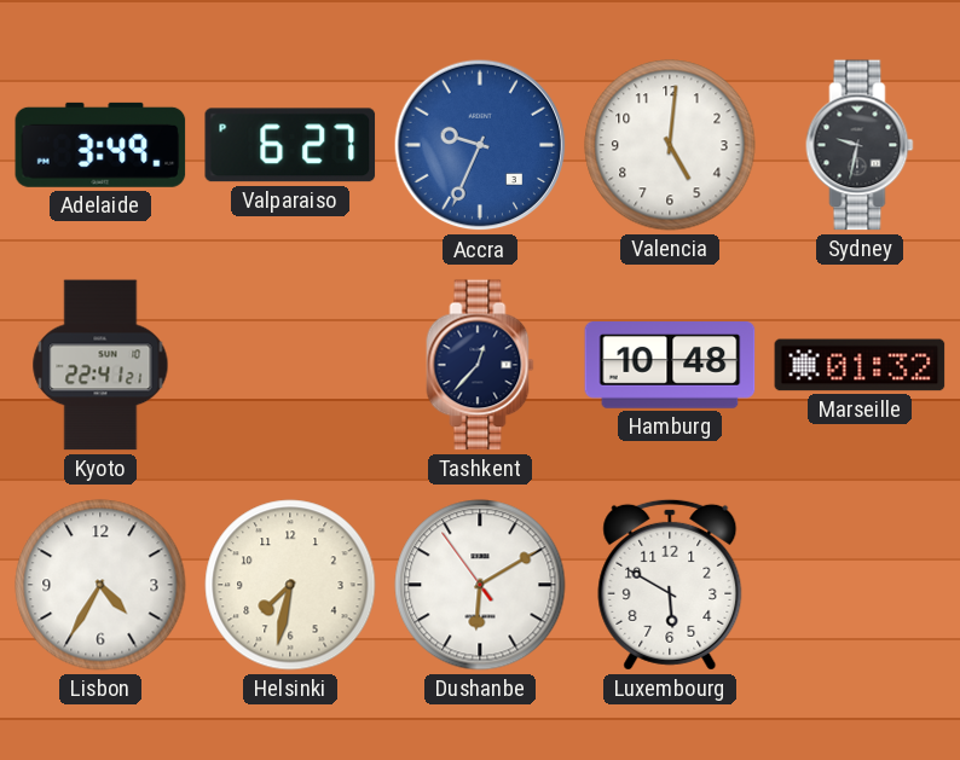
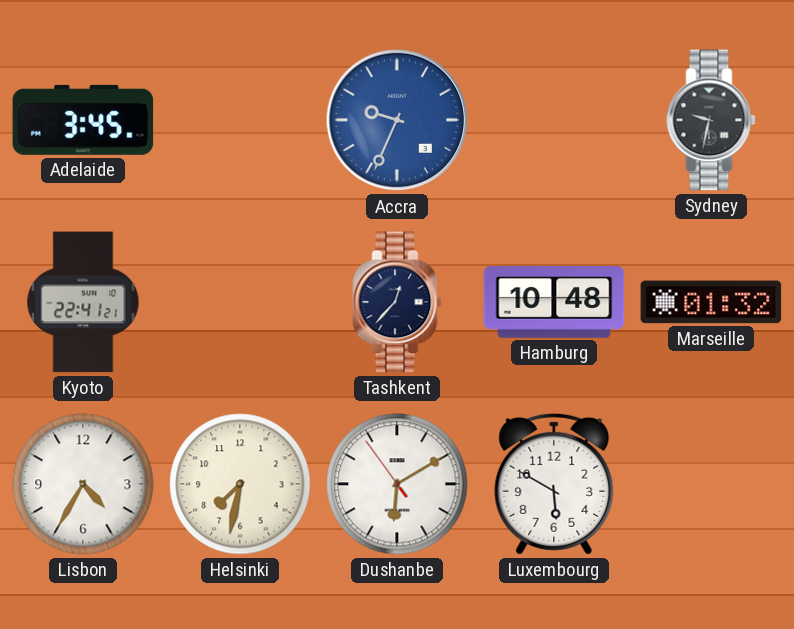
Adelaide: 3:49 -> 3:45
Valparaiso: 6:27 -> none
Valencia: 5:01 -> none
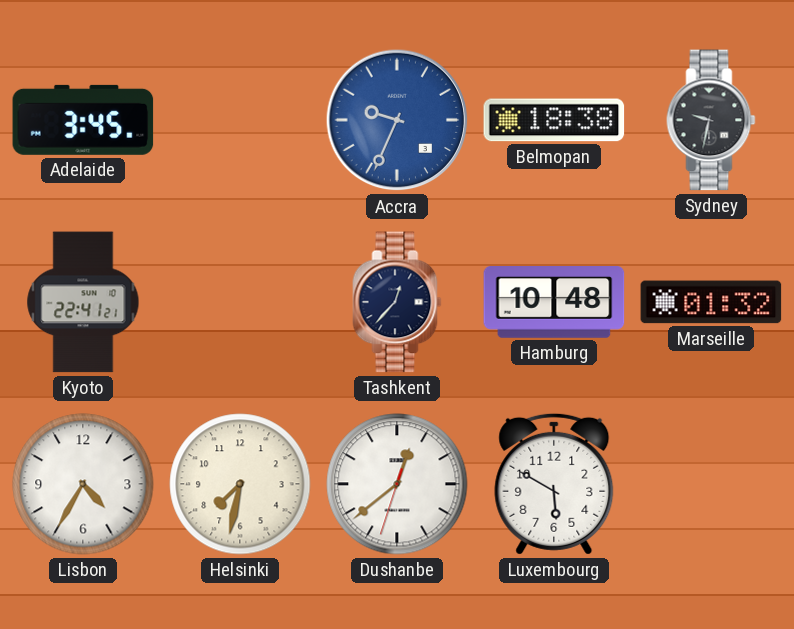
Belmopan: none -> 18:38
Dushanbe: 6:09 -> 12:38
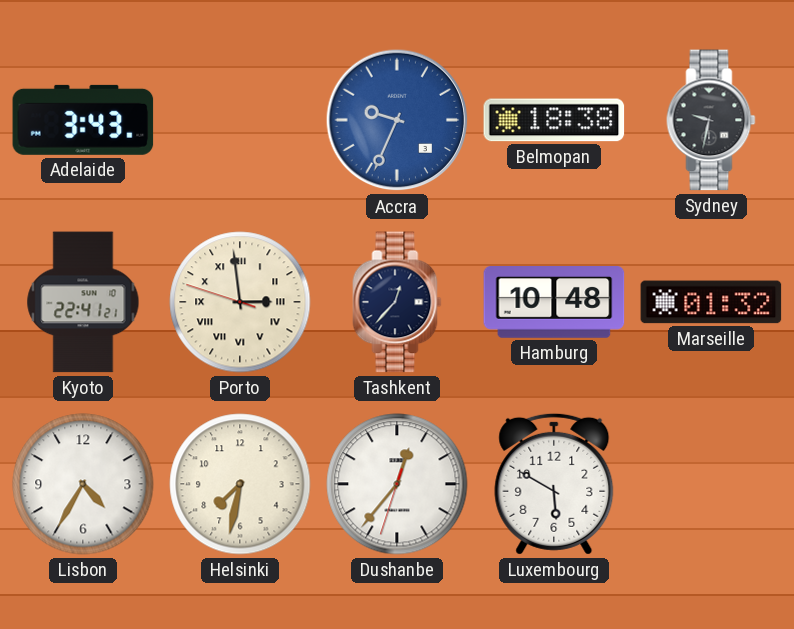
Adelaide: 3:45 -> 3:43
Porto: none -> 2:58
Dushanbe: 12:38 -> 12:36
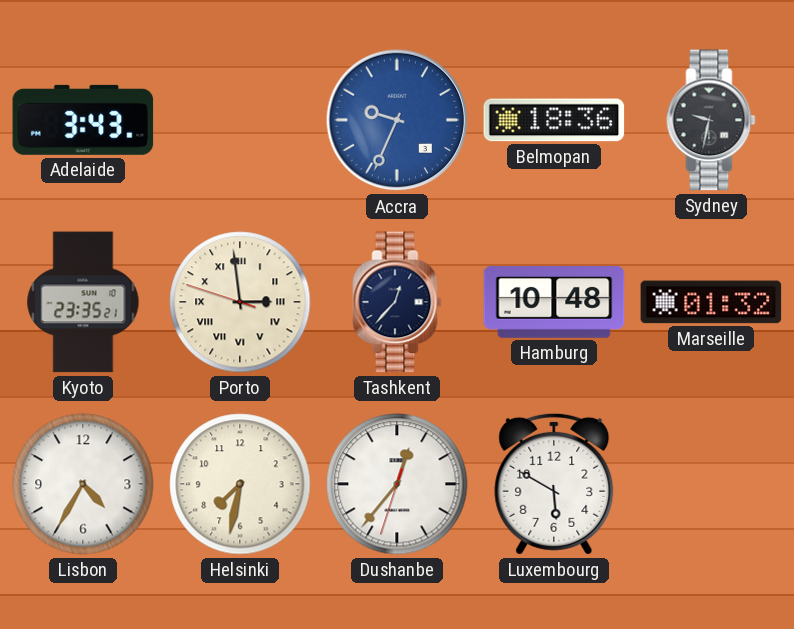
Belmopan: 18:38 -> 18:36
Kyoto: 22:41 -> 23:35
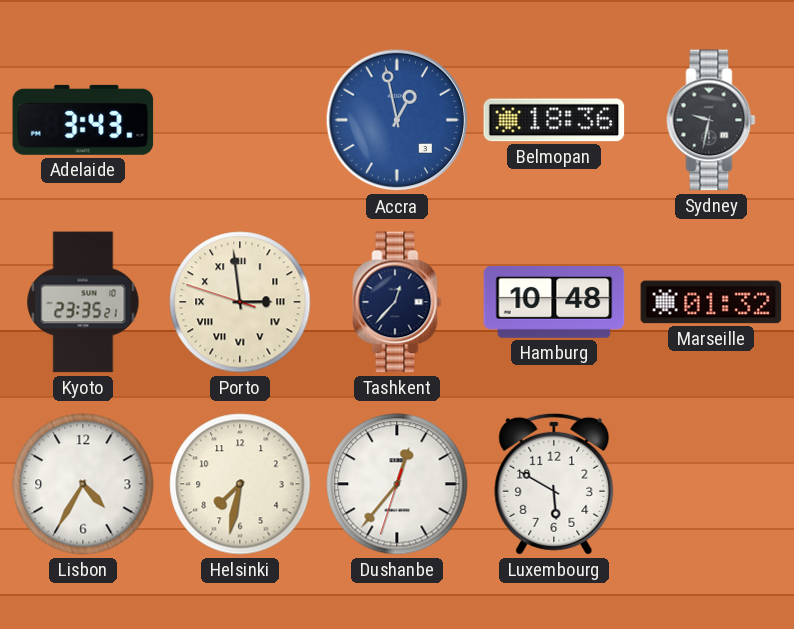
Accra: 9:34 -> 12:58
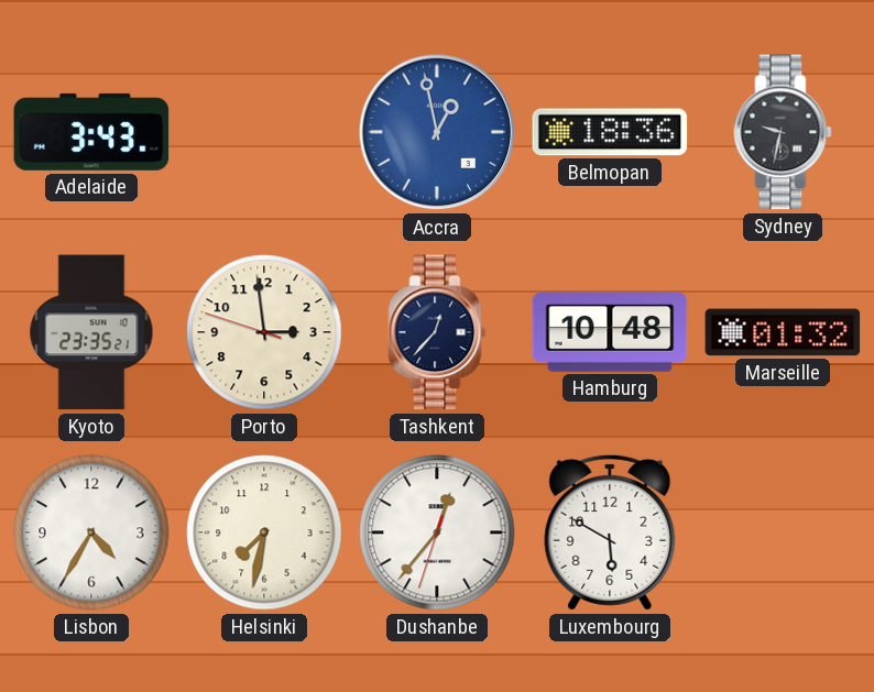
Porto numerals: Roman -> Arabic
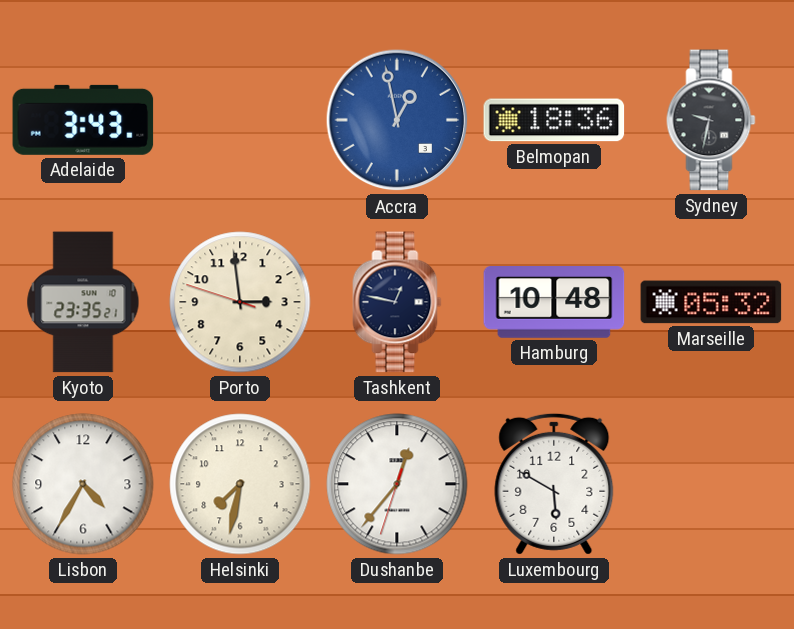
Tashkent: 12:37 -> 12:47
Marseille: 01:32 -> 05:32
